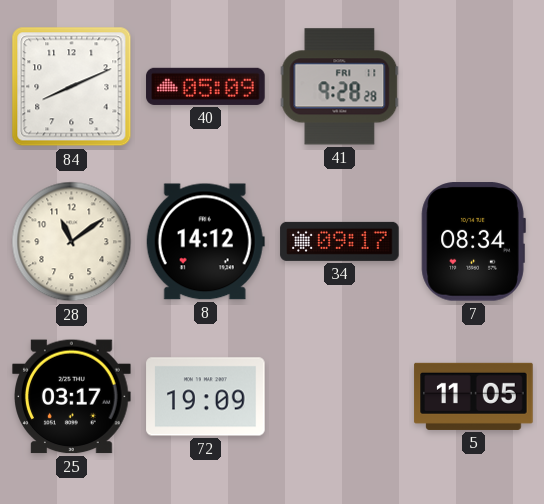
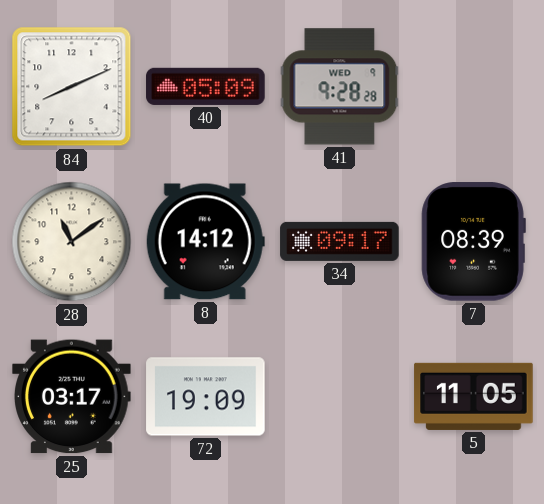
41 date: FRI 11 -> WED 9
7: 08:34 -> 08:39
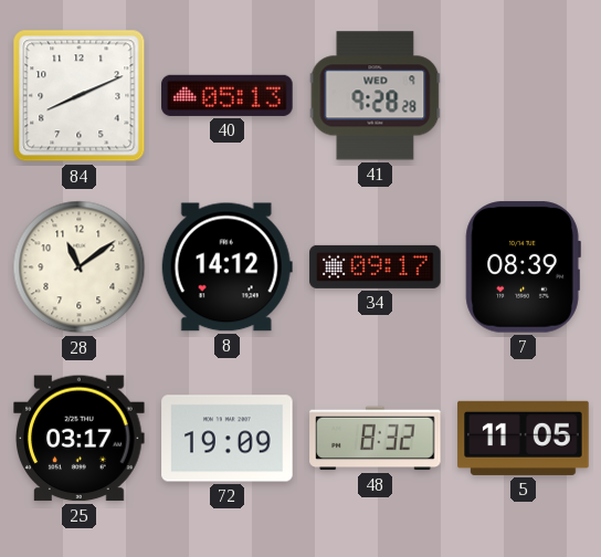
40: 05:09 -> 05:13
48: none -> 8:32
